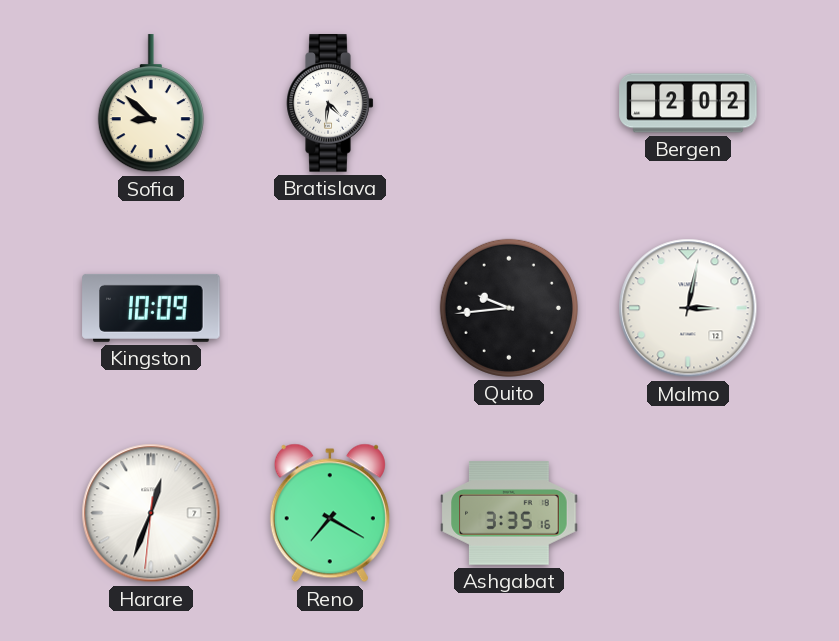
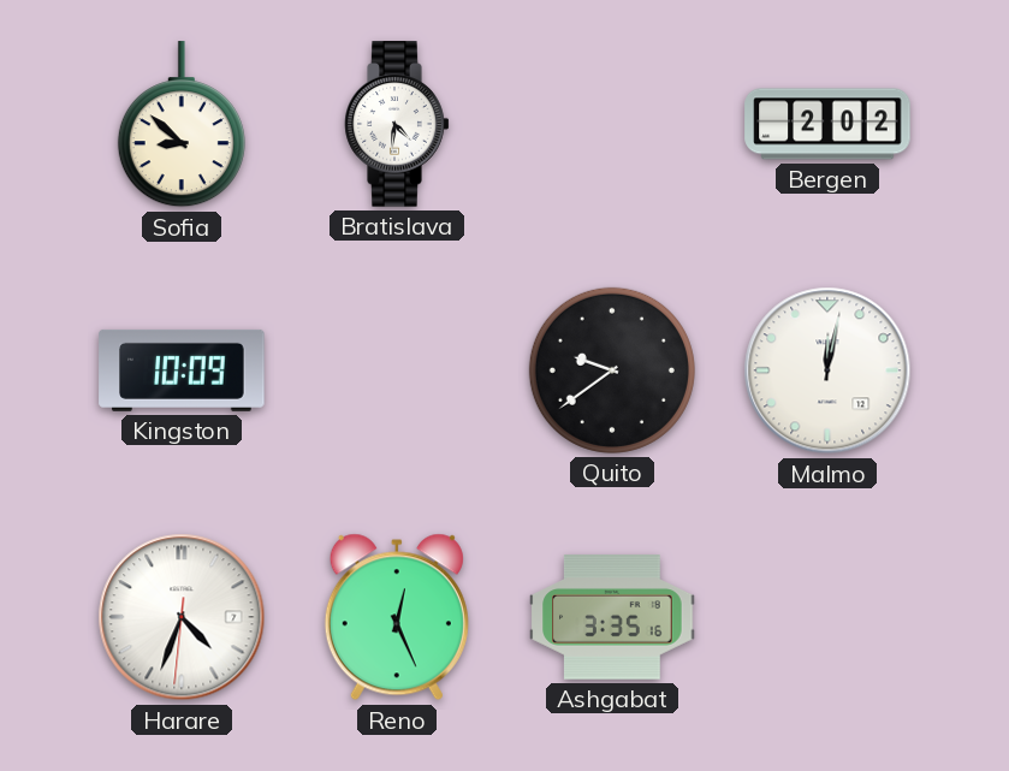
Quito: 9:44 -> 9:39
Malmo: 3:02 -> 12:02
Harare: 12:33 -> 4:33
Reno: 7:20 -> 12:26
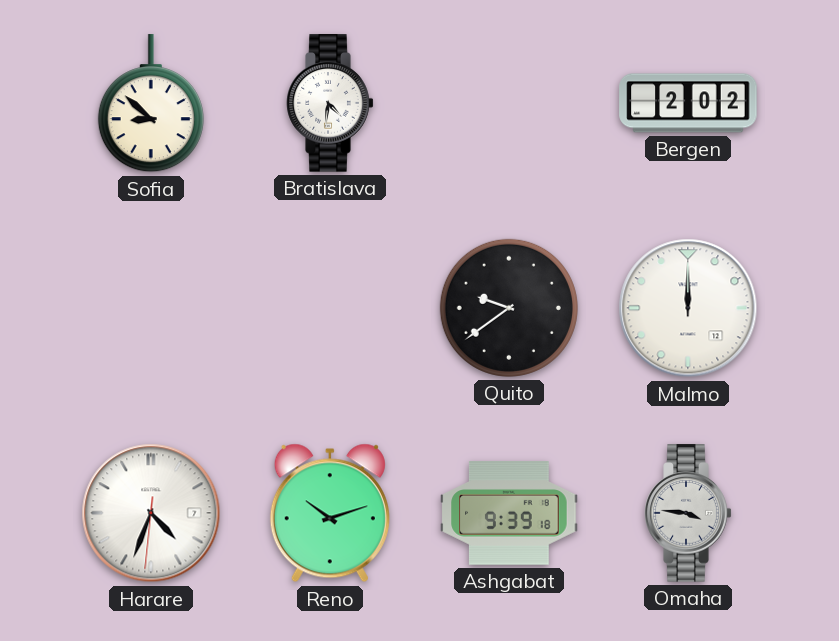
Kingston: 10:09 -> none
Malmo: 12:02 -> 12:00
Reno: 12:26 -> 10:12
Ashgabat: 3:35 -> 9:39
Omaha: none -> 3:46
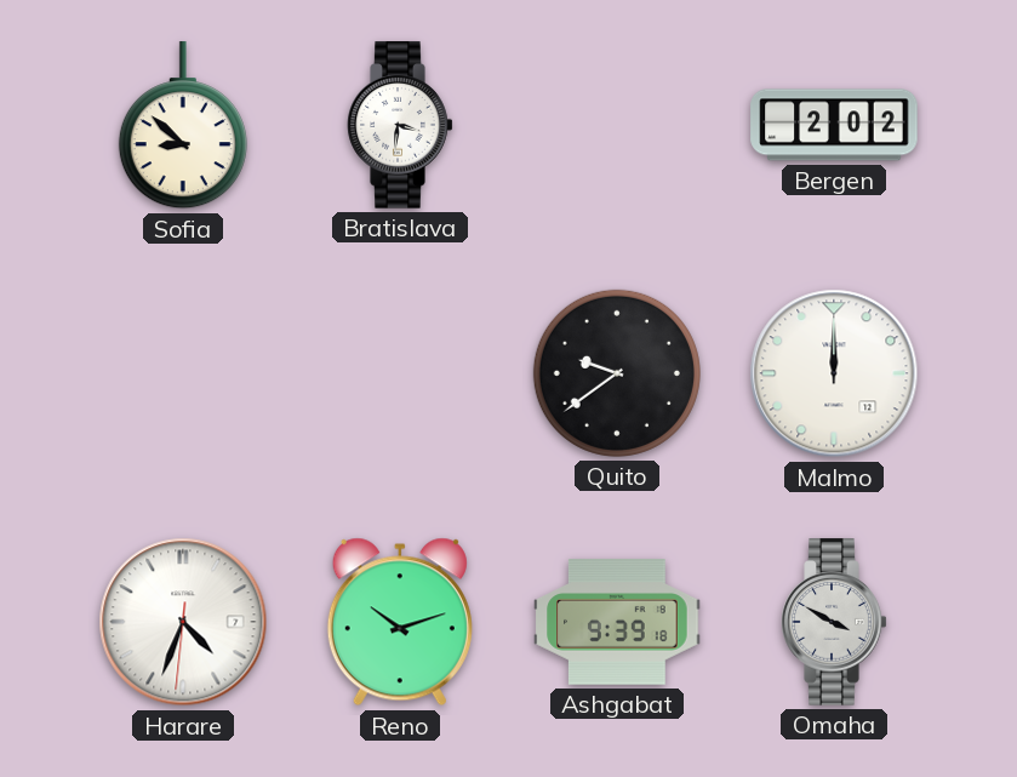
Bratislava: 4:31 -> 3:31
Omaha: 3:46 -> 3:50
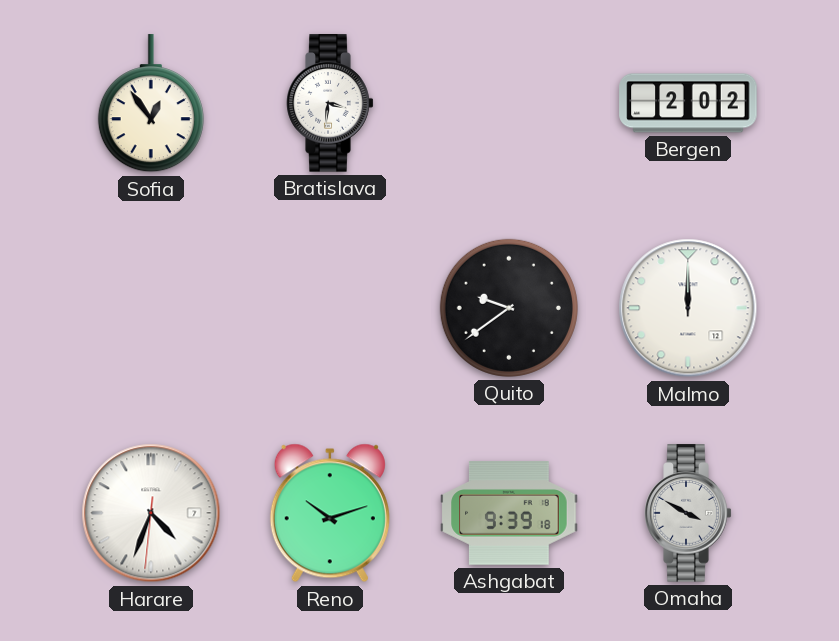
Sofia: 8:52 -> 12:54
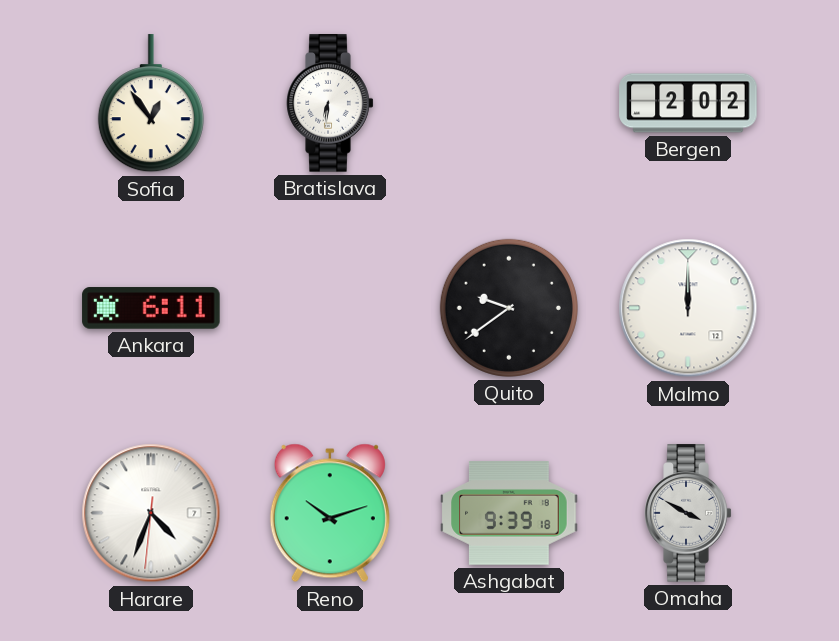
Bratislava: 3:31 -> 6:31
Ankara: none -> 6:11
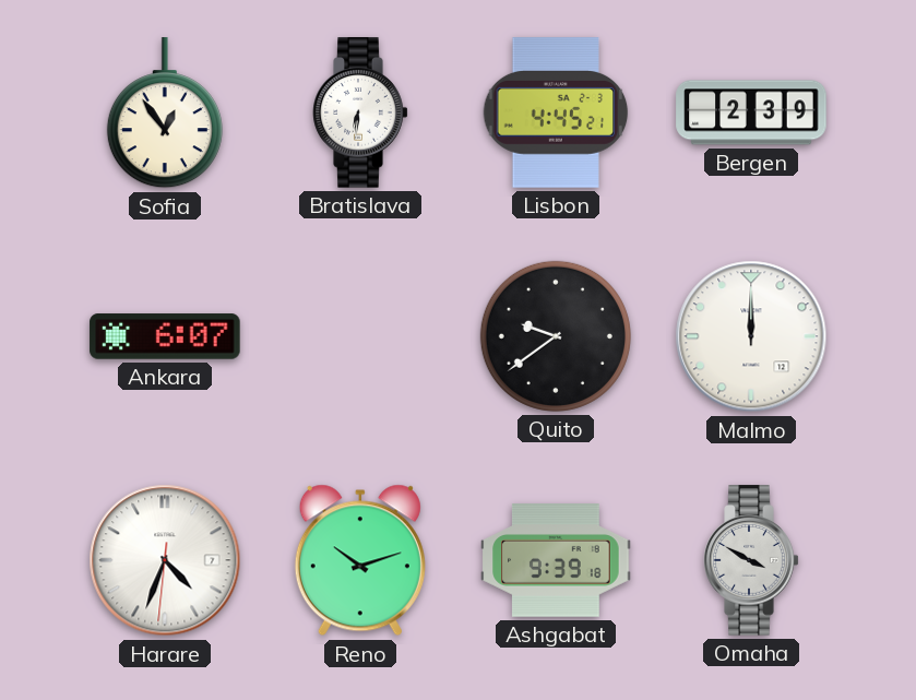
Lisbon: none -> 4:45
Bergen: 2:02 -> 2:39
Ankara: 6:11 -> 6:07
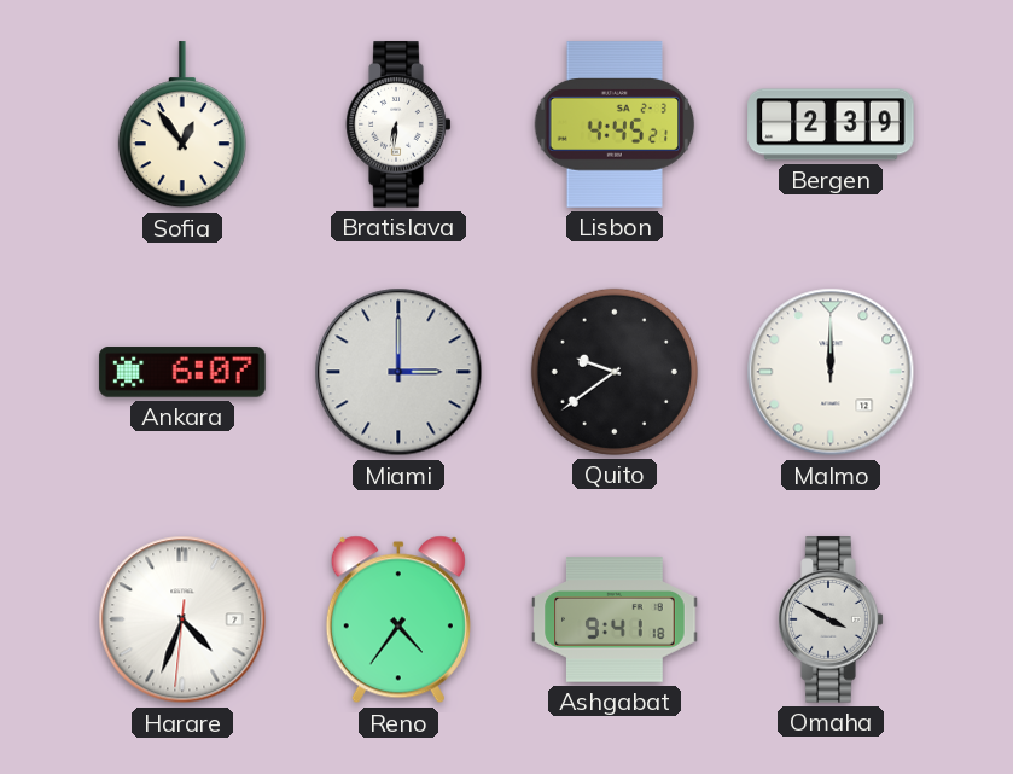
Miami: none -> 3:00
Reno: 10:12 -> 4:36
Ashgabat: 9:39 -> 9:41
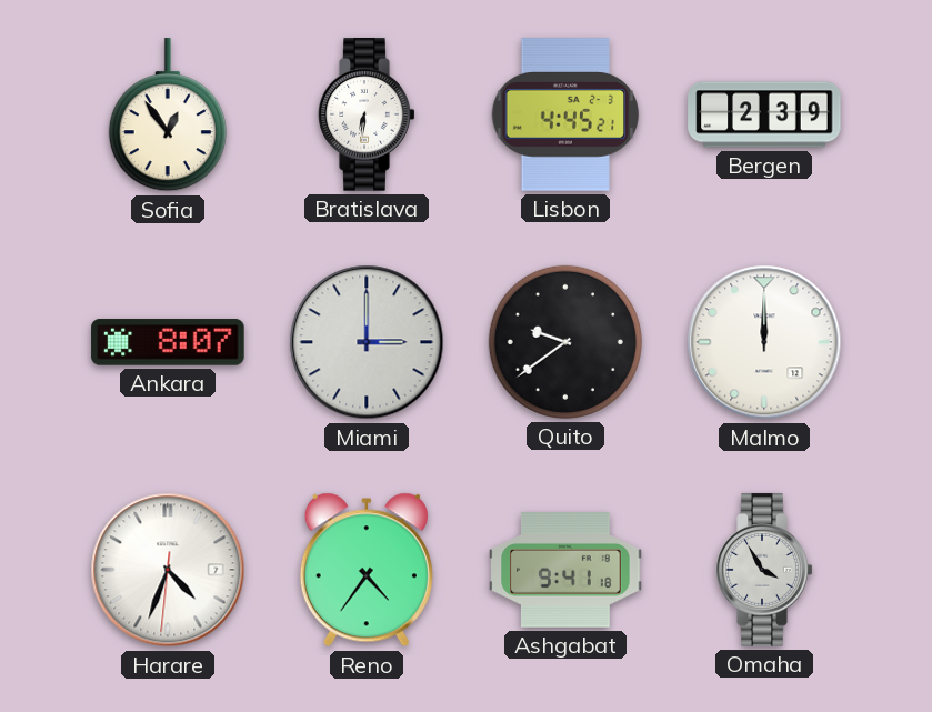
Ankara: 6:07 -> 8:07
Omaha: 3:50 -> 3:55
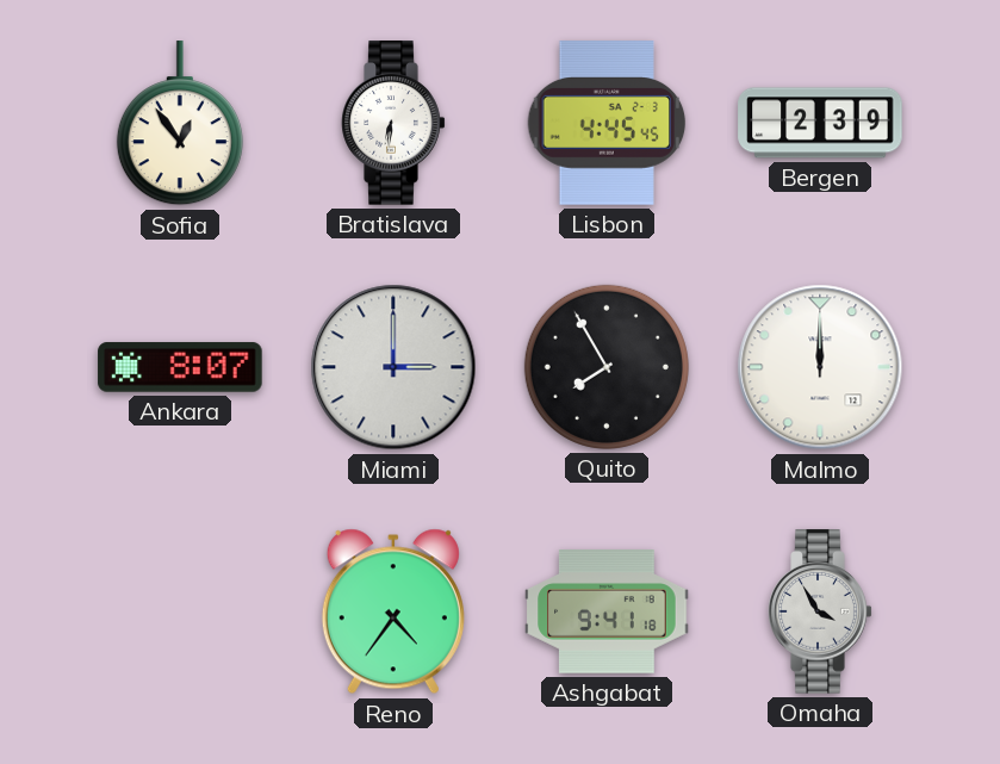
Lisbon: 4:45:21 -> 4:45:45
Quito: 9:39 -> 7:55
Harare: 4:33 -> none
